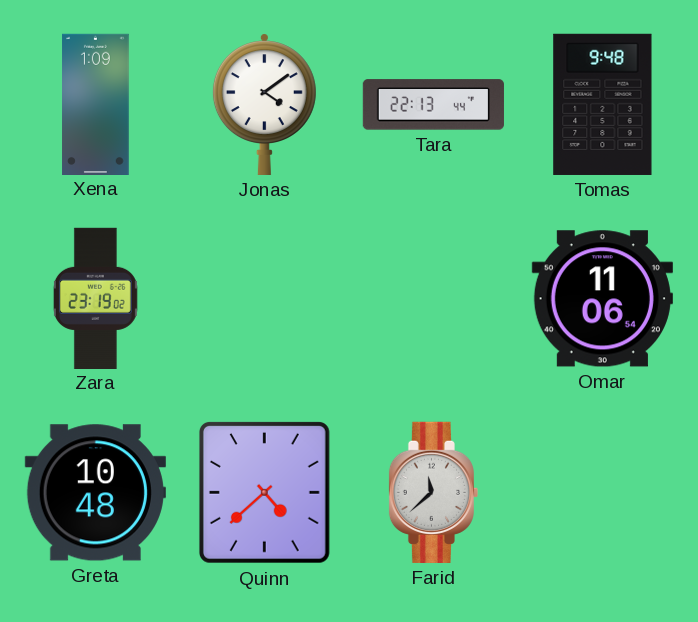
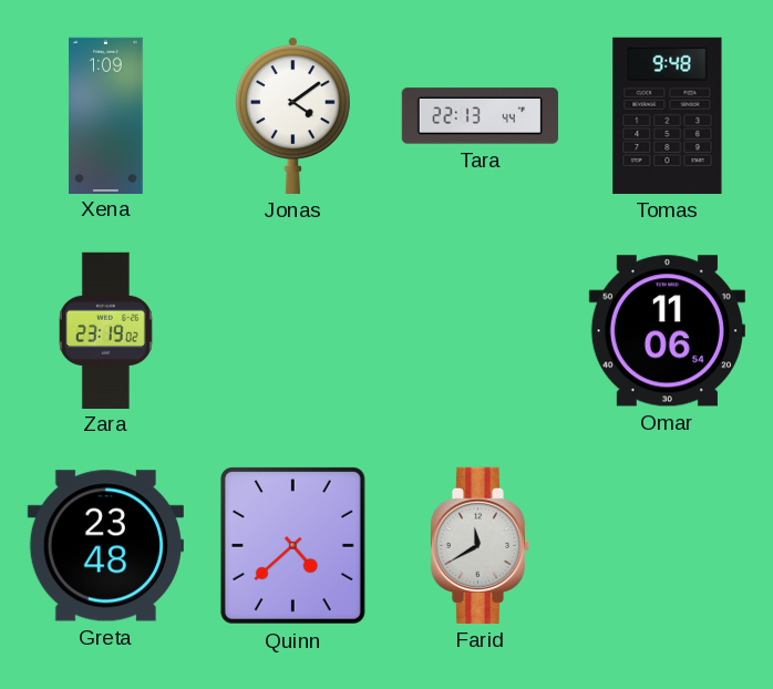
Greta: 10:48 -> 23:48
Farid: 11:38 -> 11:40
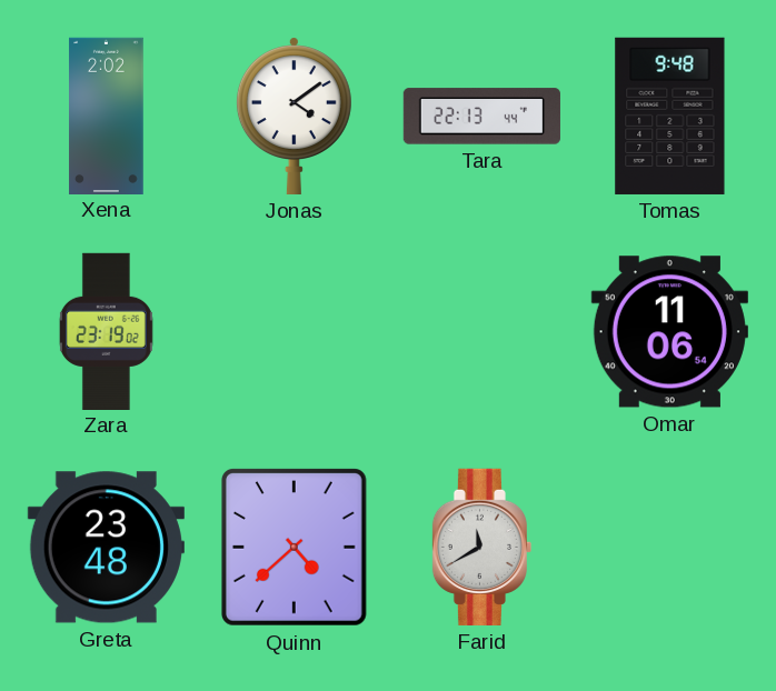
Xena: 1:09 -> 2:02
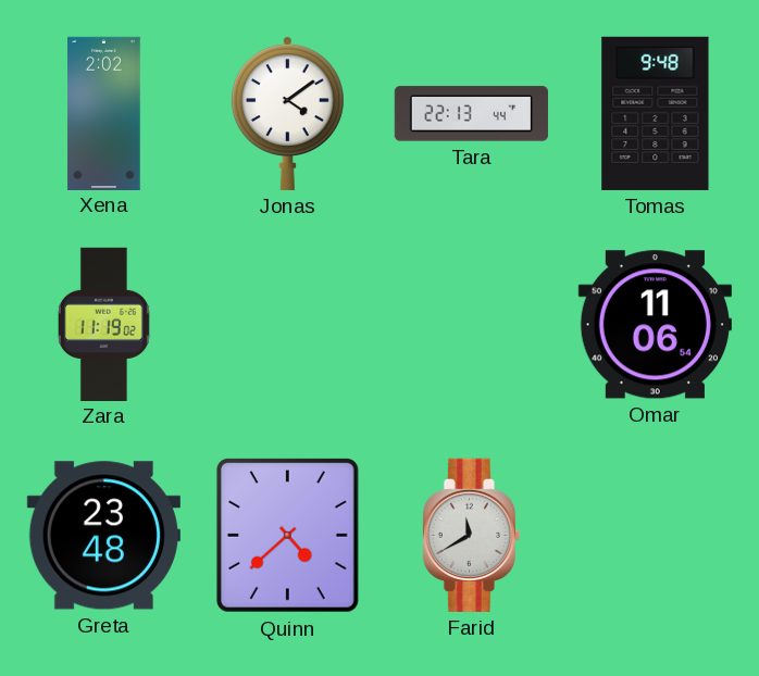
Zara: 23:19 -> 11:19
